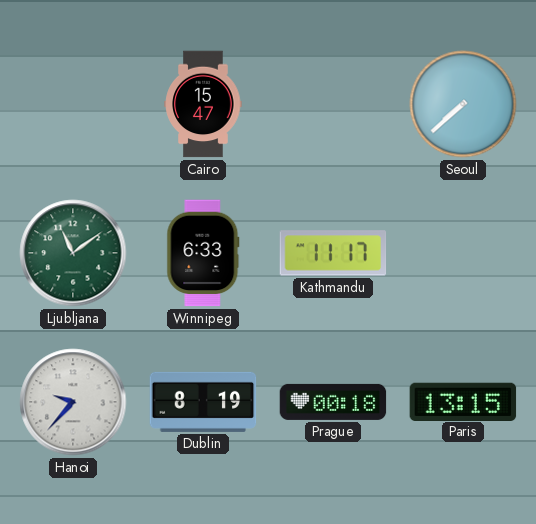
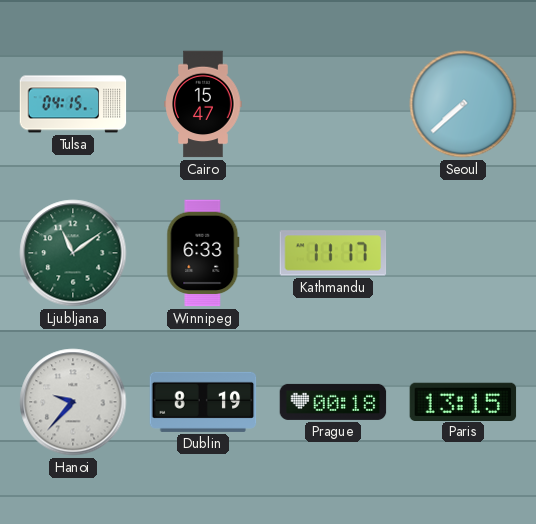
Tulsa: none -> 04:15
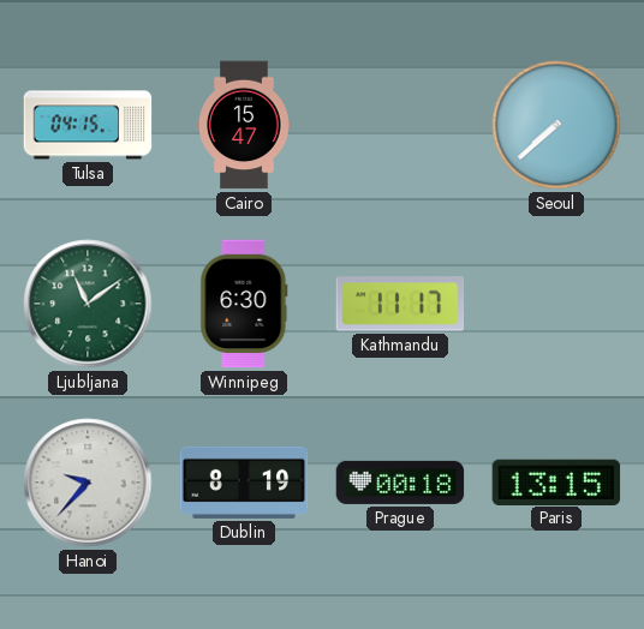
Winnipeg: 6:33 -> 6:30
